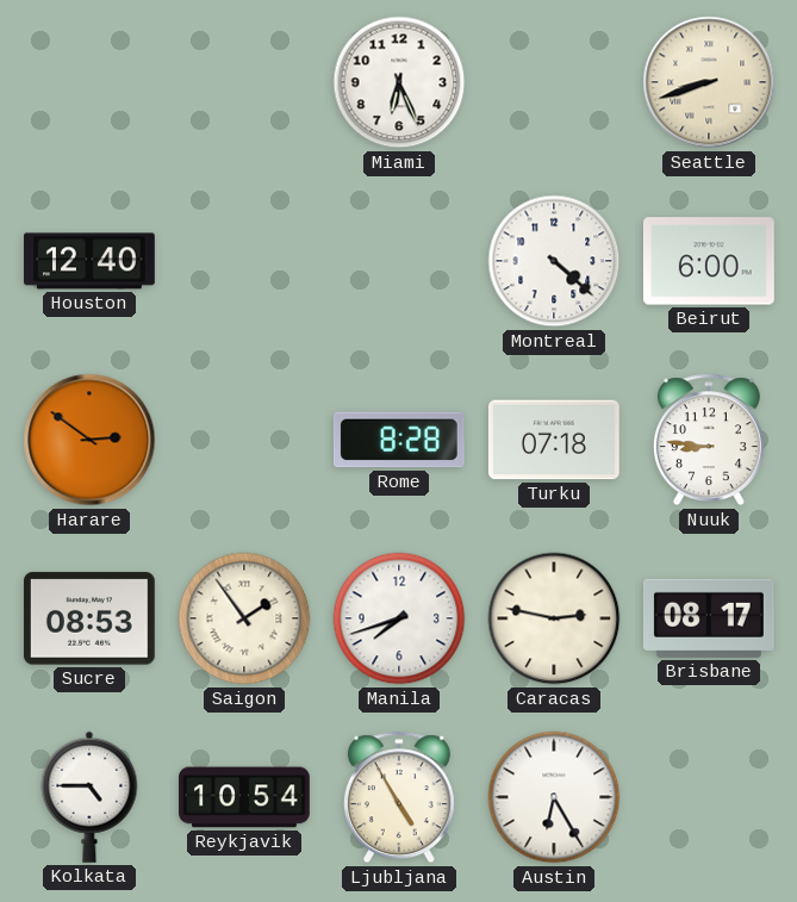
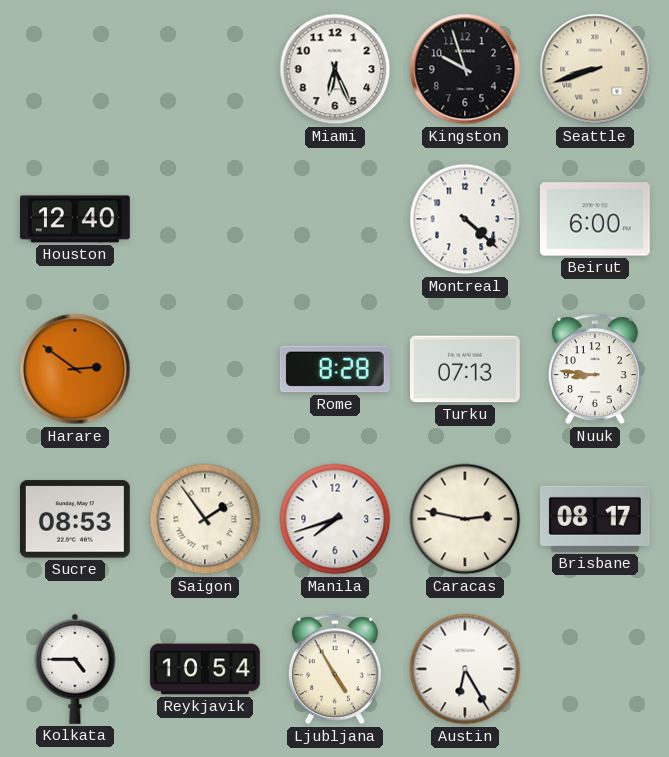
Kingston: none -> 9:57
Turku: 07:18 -> 07:13
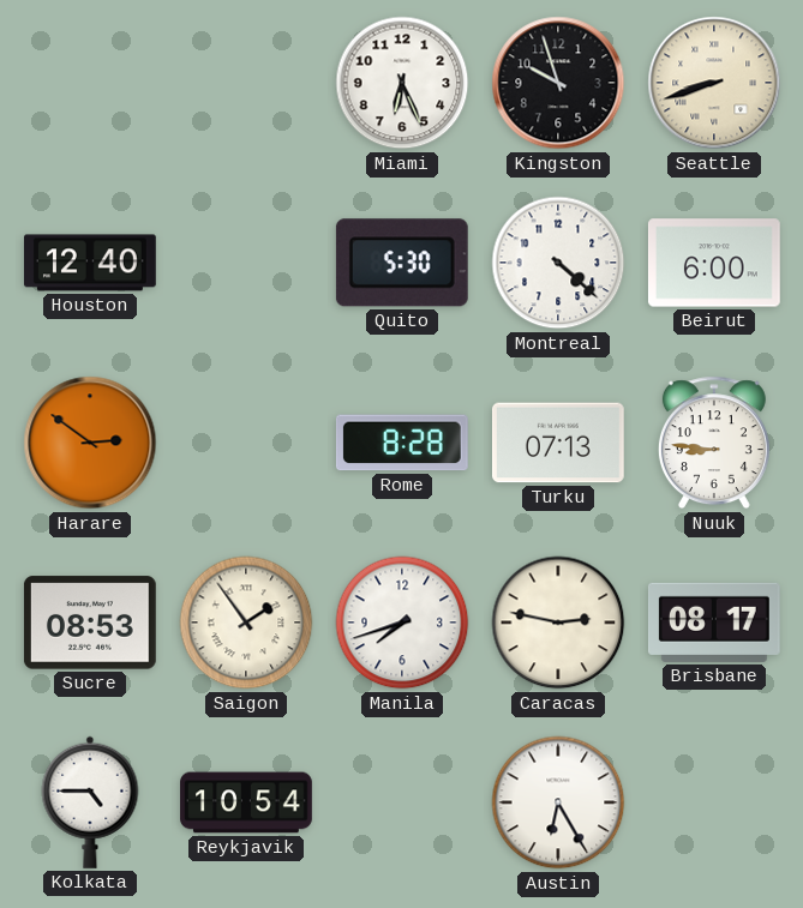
Quito: none -> 5:30
Ljubljana: 4:55 -> none
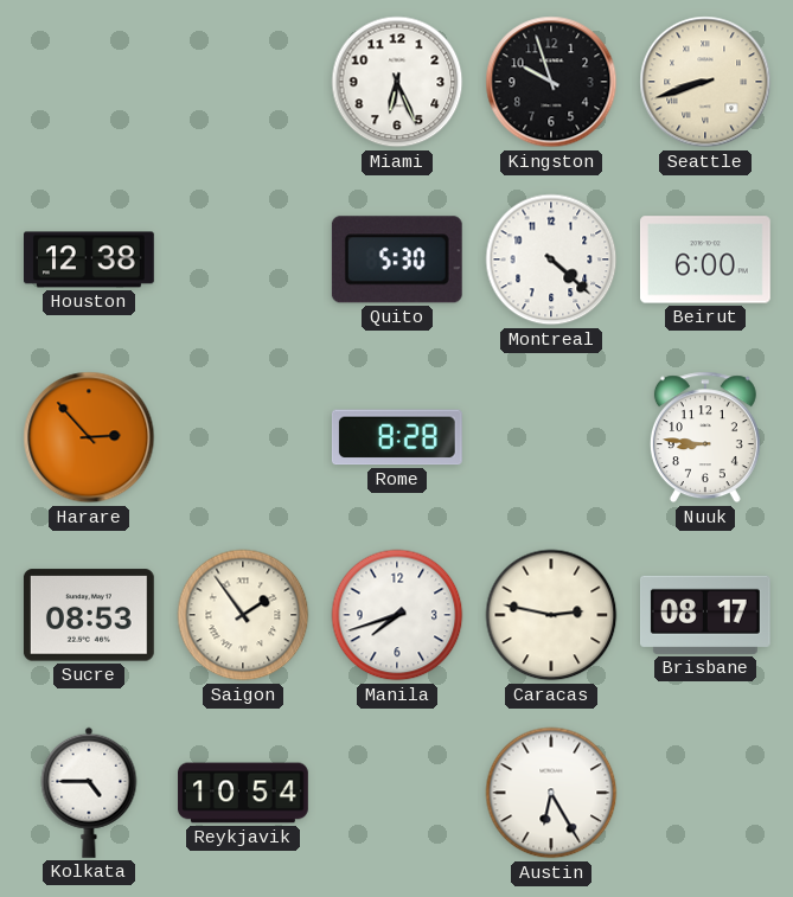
Houston: 12:40 -> 12:38
Harare: 2:51 -> 2:53
Turku: 07:13 -> none
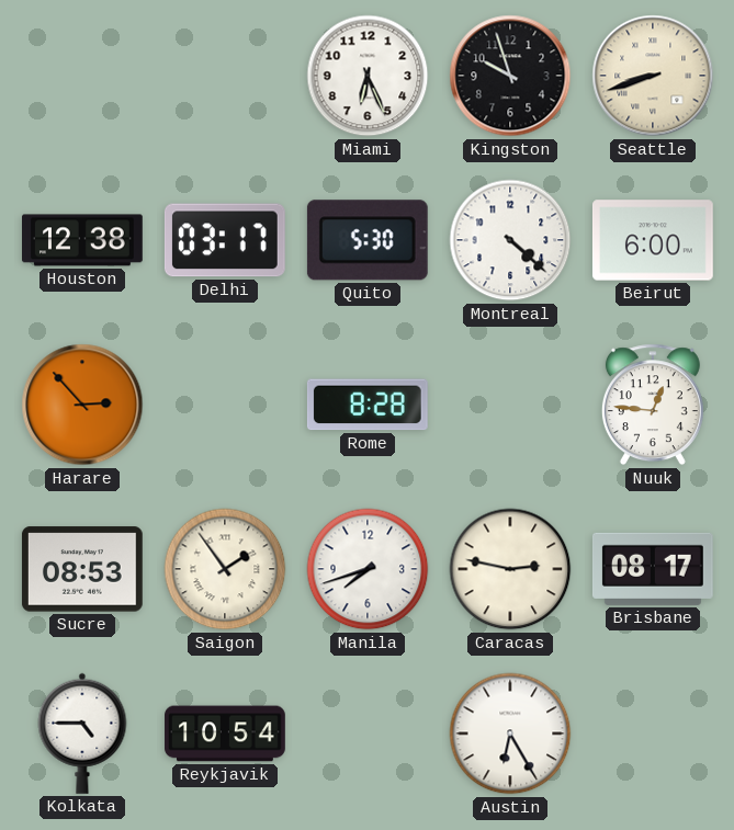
Delhi: none -> 03:17
Nuuk: 8:46 -> 12:46
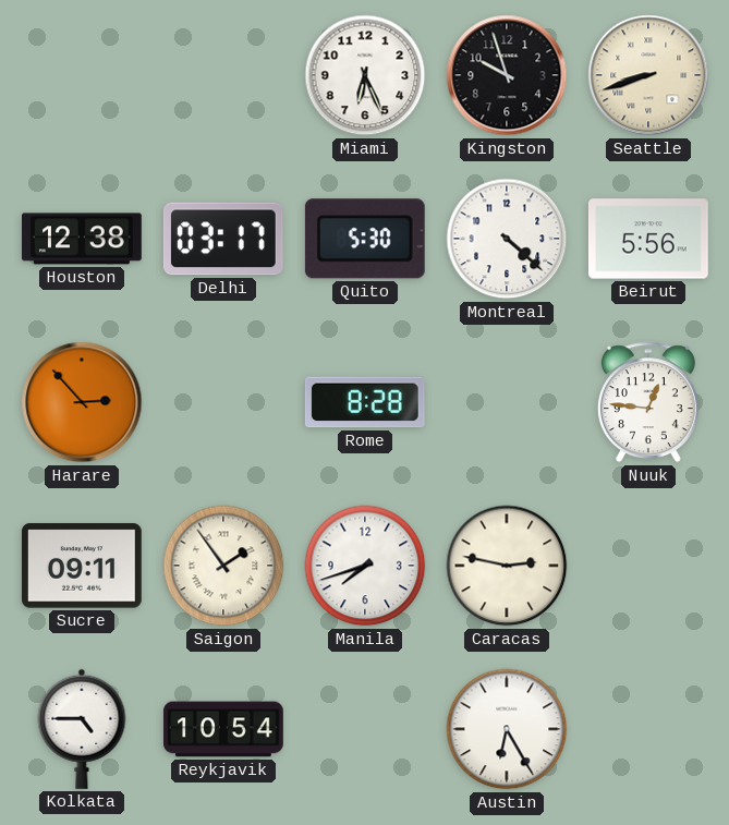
Beirut: 6:00 -> 5:56
Sucre: 08:53 -> 09:11
Brisbane: 08:17 -> none
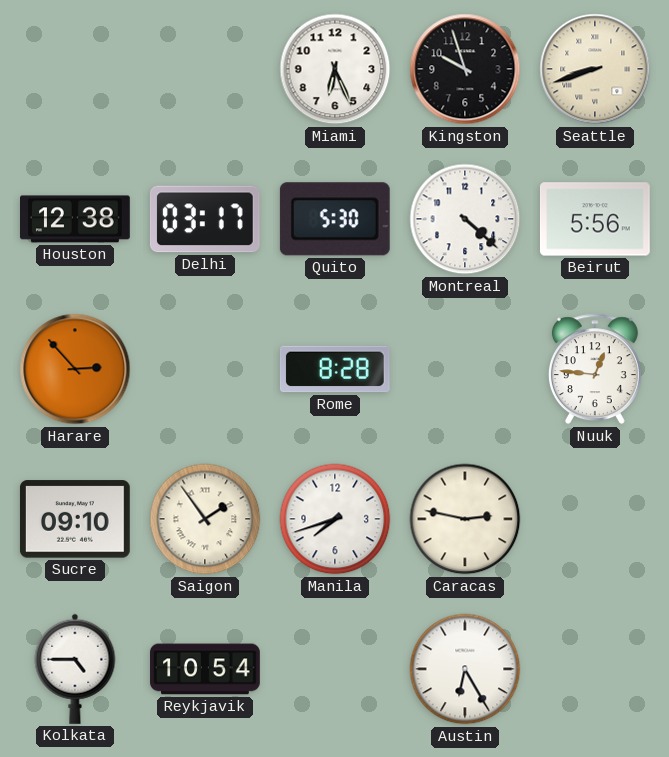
Sucre: 09:11 -> 09:10
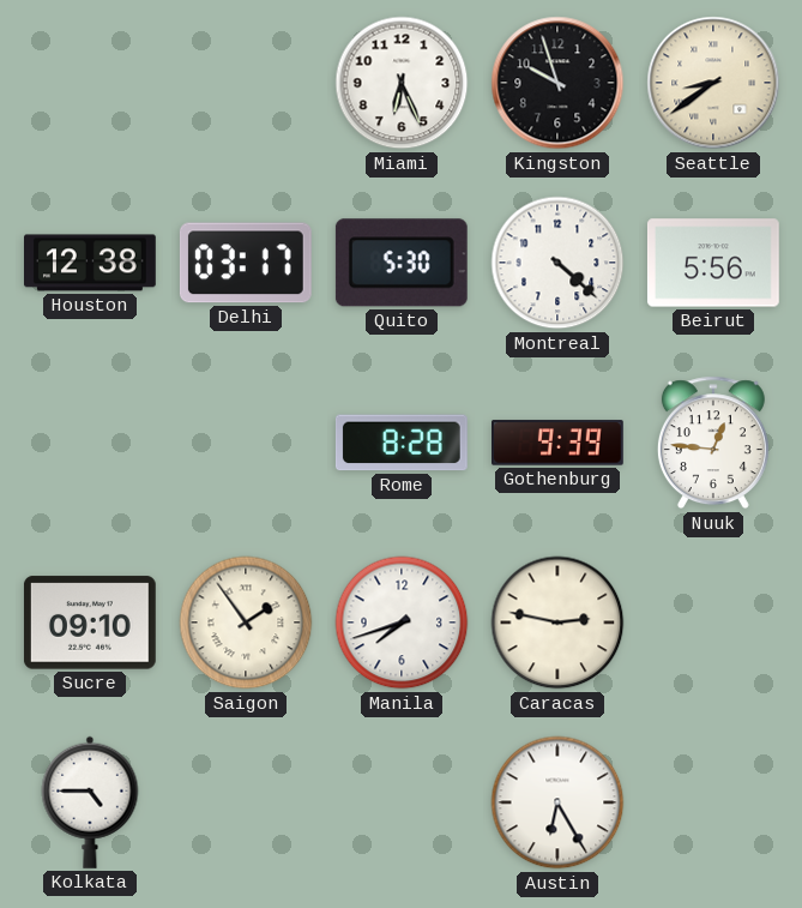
Seattle: 8:42 -> 8:39
Harare: 2:53 -> none
Gothenburg: none -> 9:39
Reykjavik: 10:54 -> none
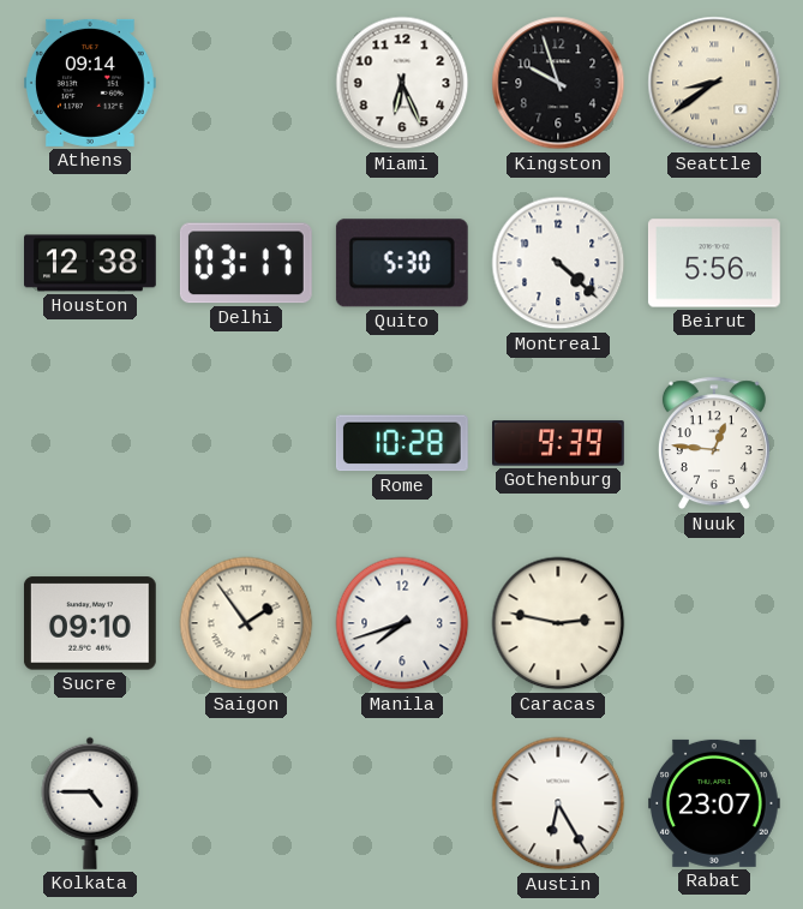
Athens: none -> 09:14
Rome: 8:28 -> 10:28
Rabat: none -> 23:07
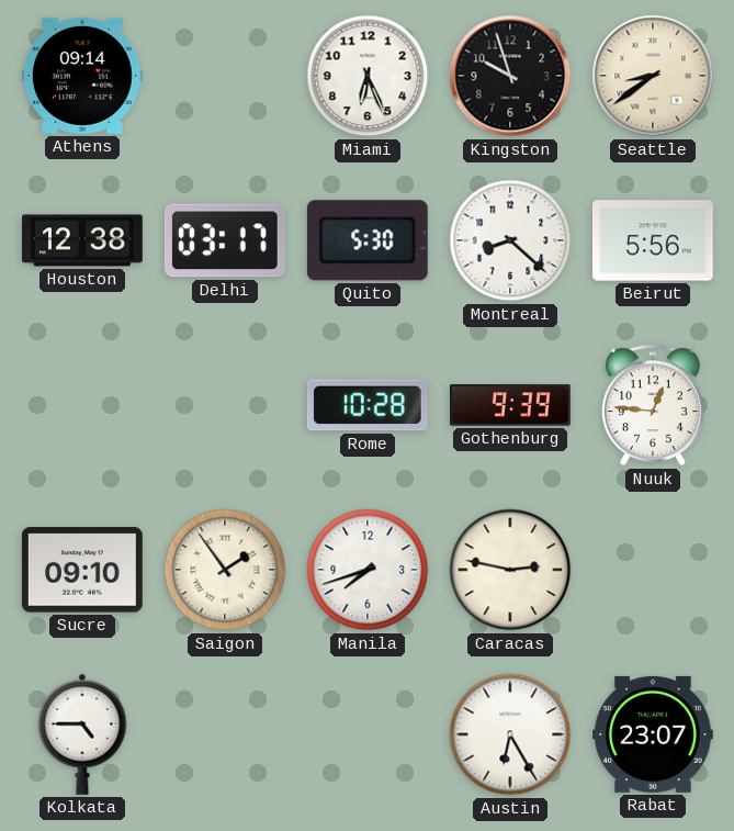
Montreal: 4:22 -> 8:22
